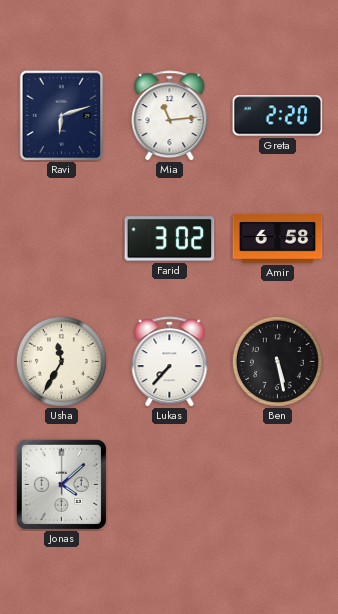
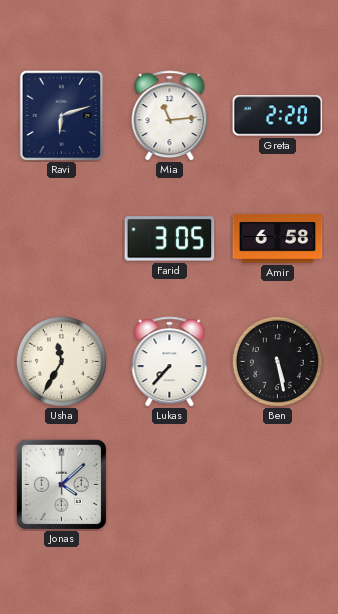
Farid: 3:02 -> 3:05
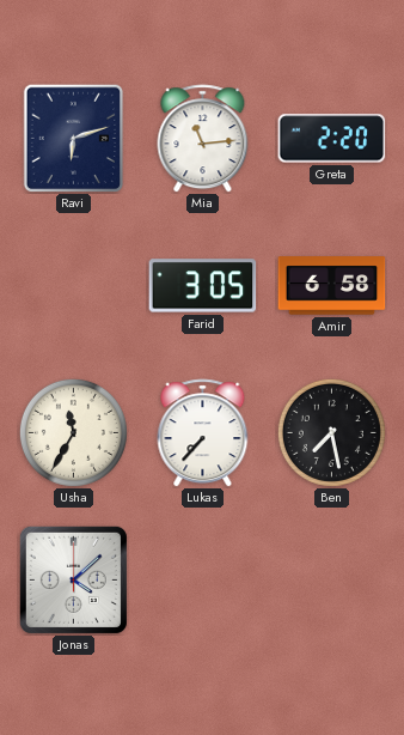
Ben: 5:28 -> 7:28
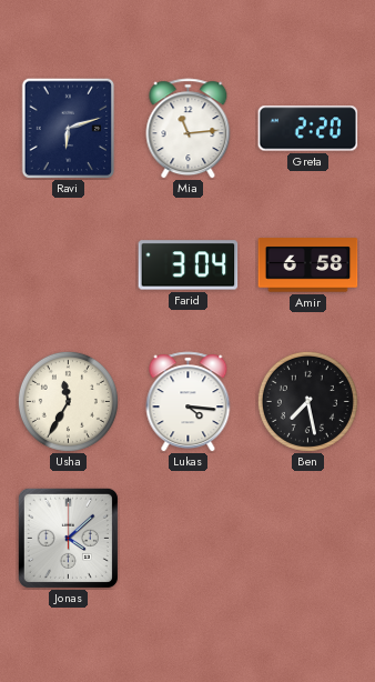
Farid: 3:05 -> 3:04
Lukas: 7:37 -> 4:16
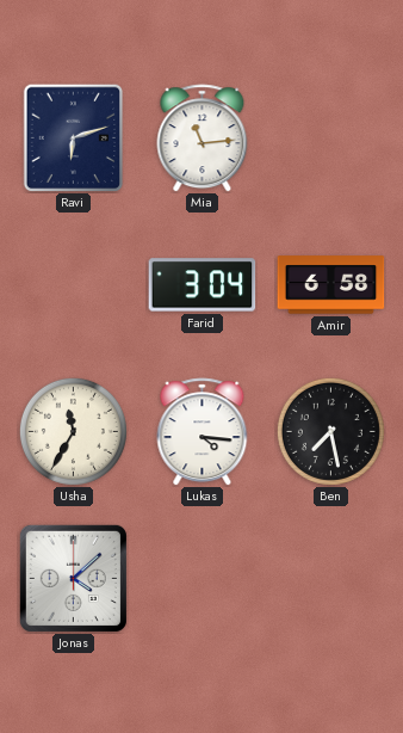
Greta: 2:20 -> none
